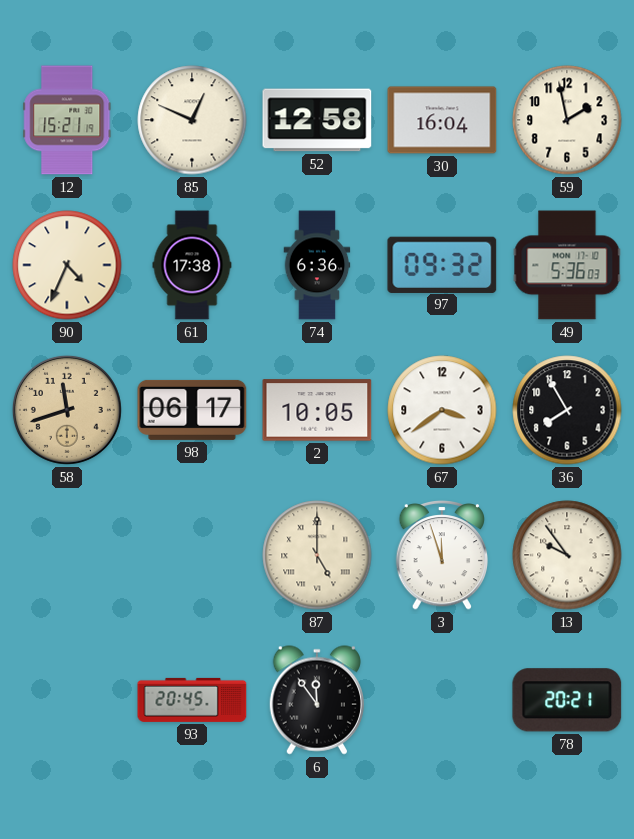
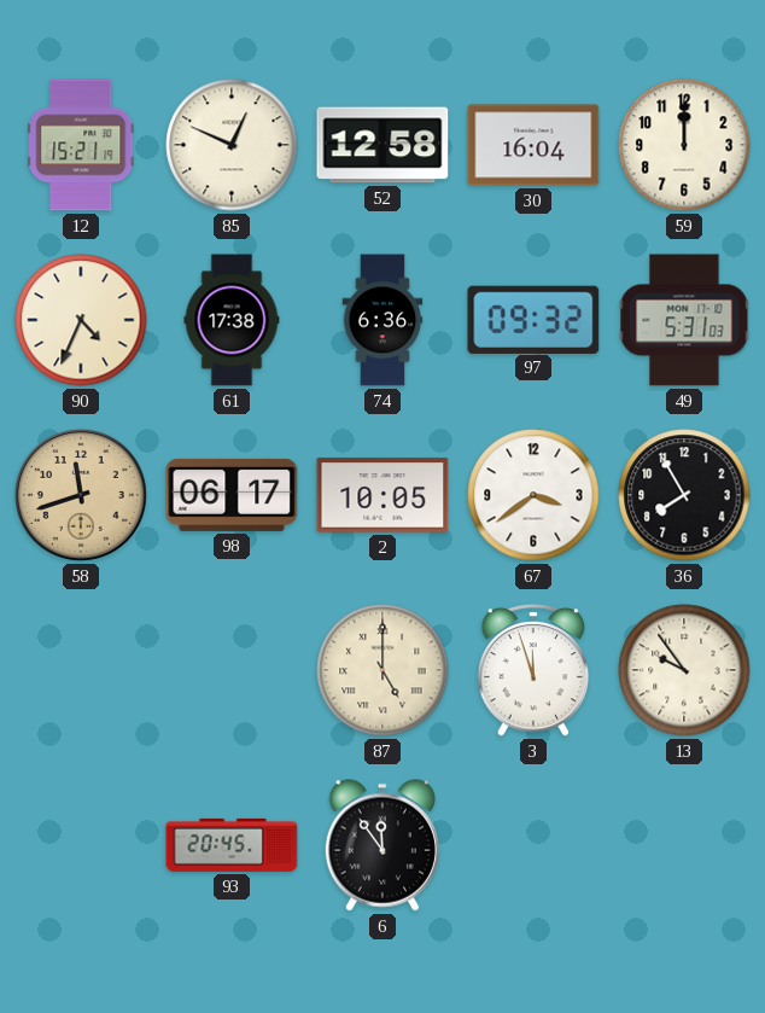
59: 1:58 -> 12:00
49: 5:36 -> 5:31
78: 20:21 -> none
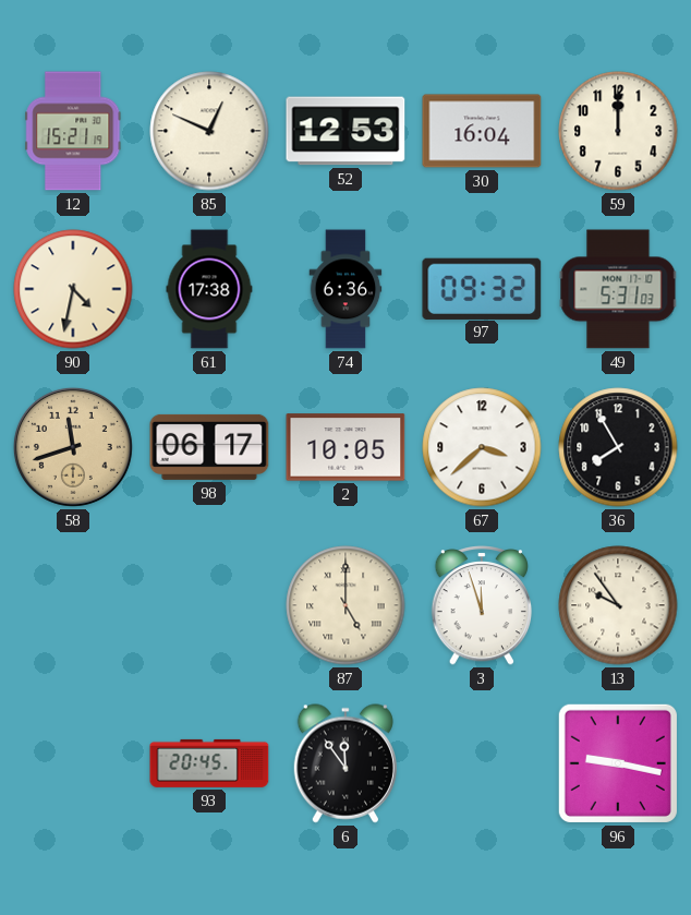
52: 12:58 -> 12:53
90: 4:34 -> 4:32
67: 3:39 -> 3:38
96: none -> 9:17
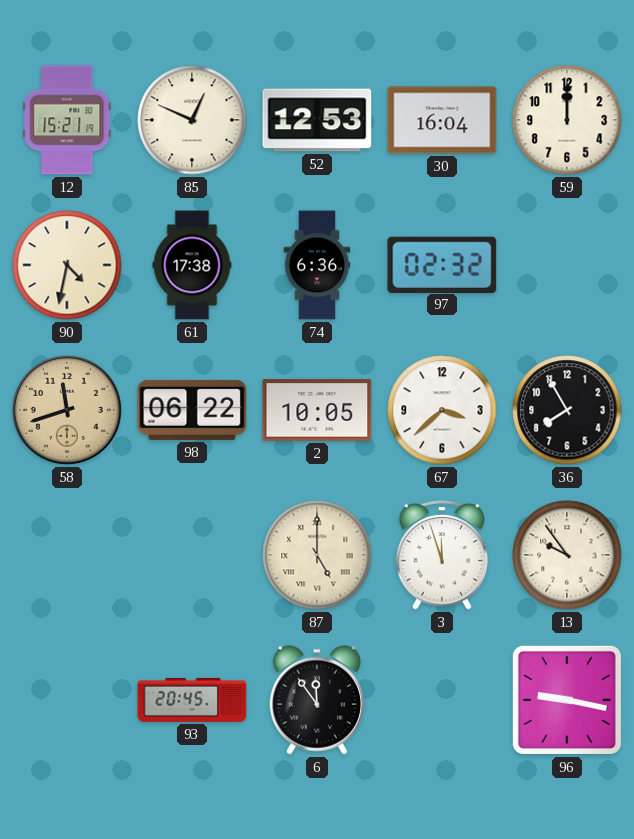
97: 09:32 -> 02:32
49: 5:31 -> none
98: 06:17 -> 06:22
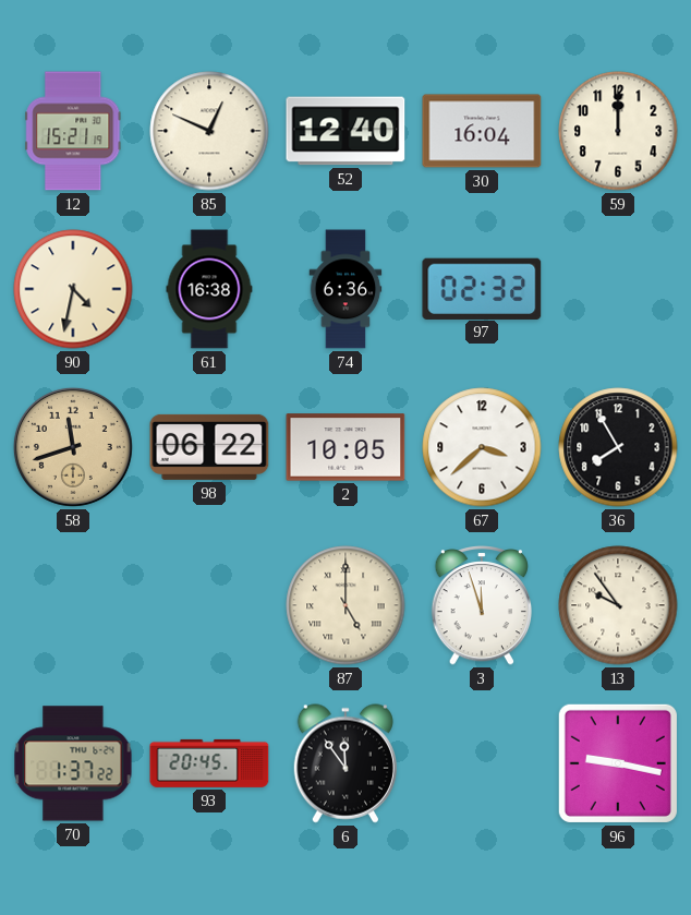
52: 12:53 -> 12:40
61: 17:38 -> 16:38
70: none -> 1:37
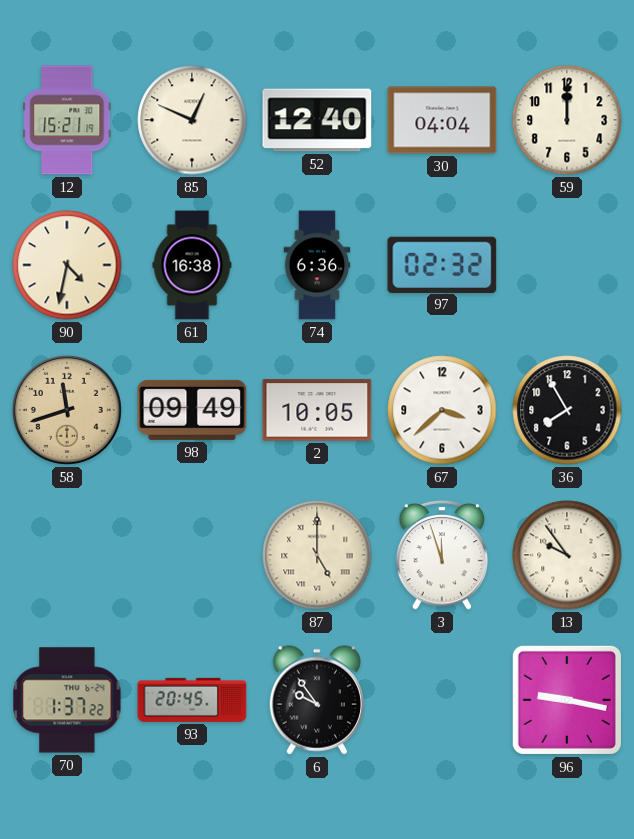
30: 16:04 -> 04:04
98: 06:22 -> 09:49
6: 11:54 -> 9:54
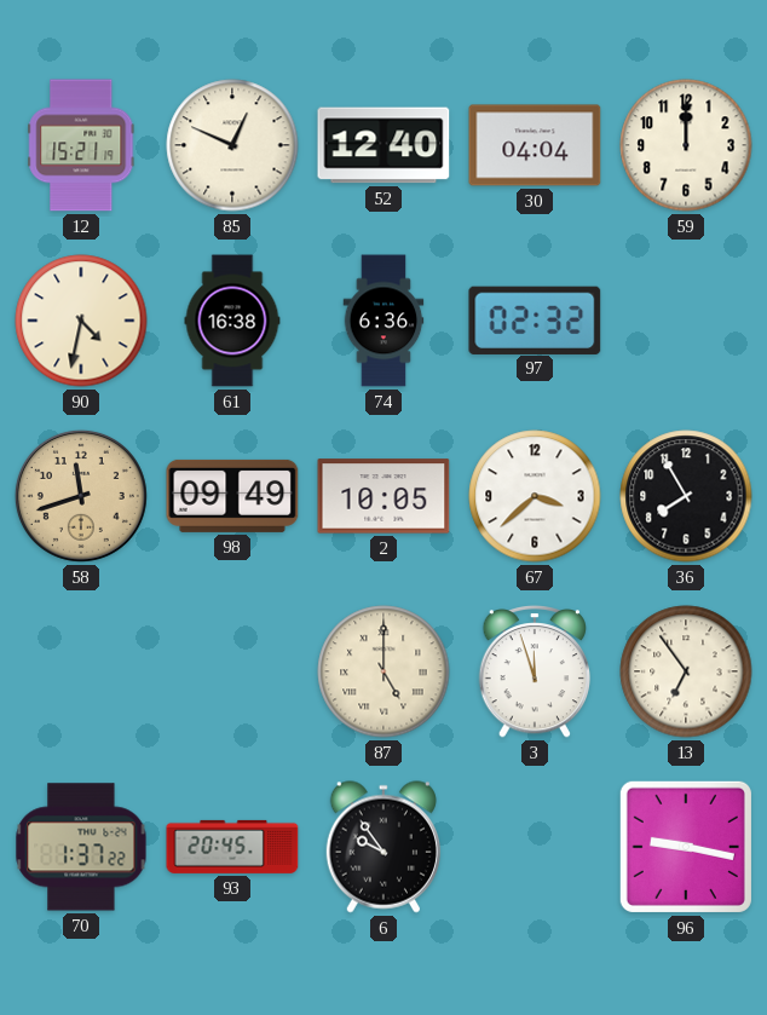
13: 9:54 -> 6:54
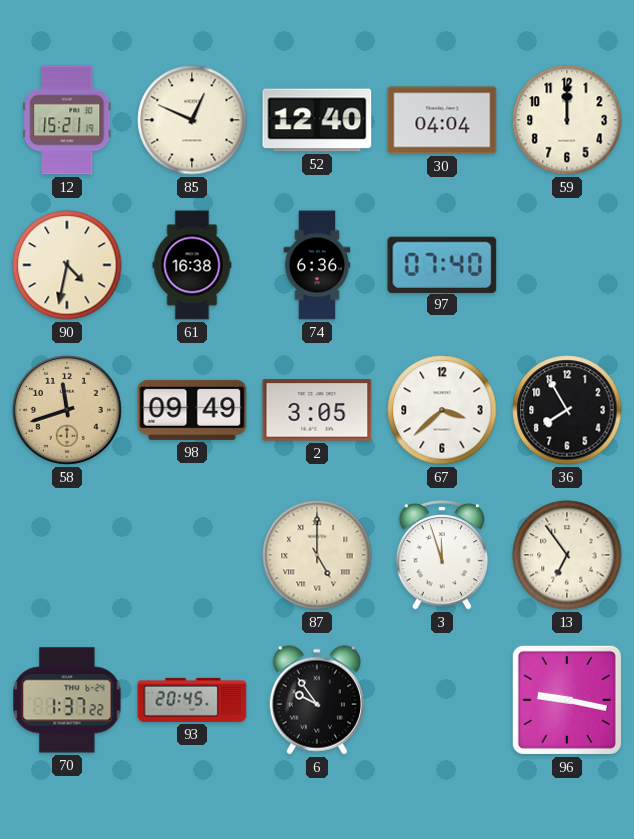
97: 02:32 -> 07:40
2: 10:05 -> 3:05
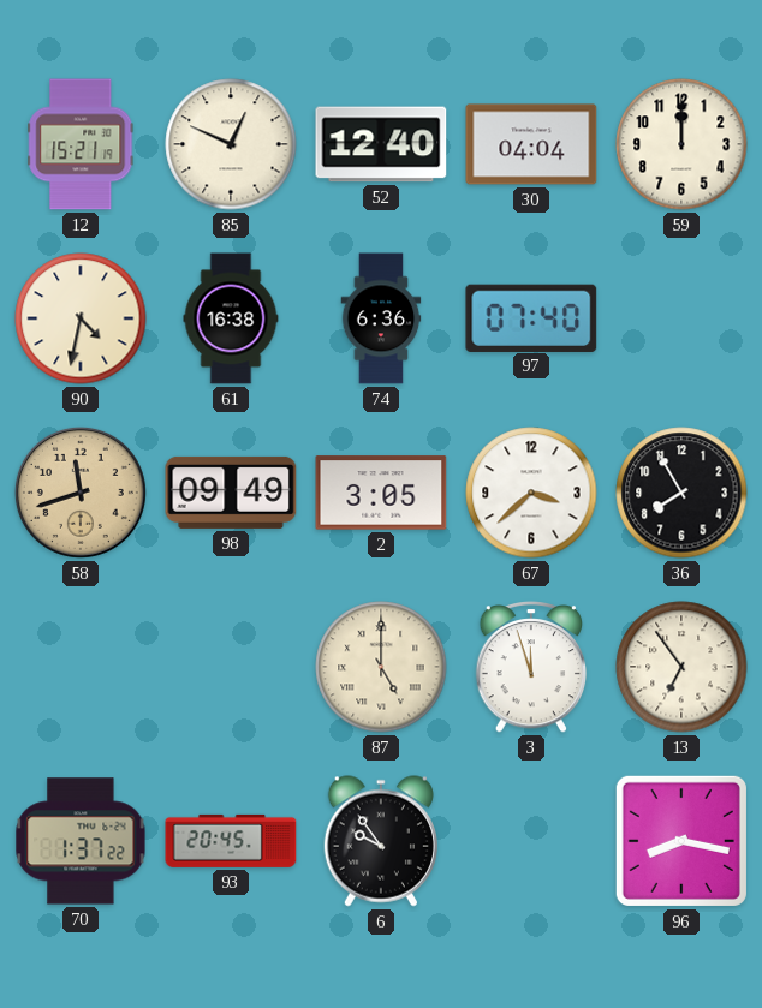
96: 9:17 -> 8:17
